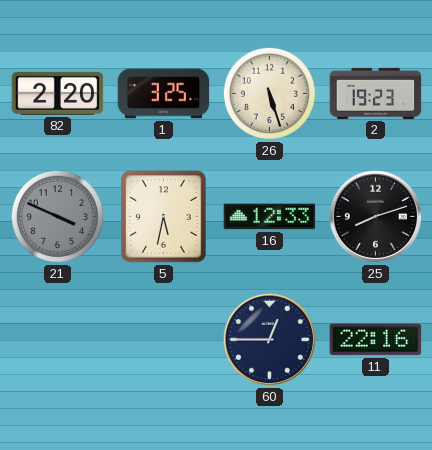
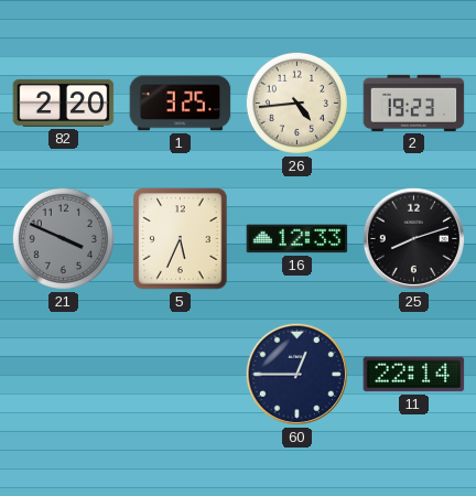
26: 5:27 -> 4:44
5: 5:32 -> 5:34
11: 22:16 -> 22:14
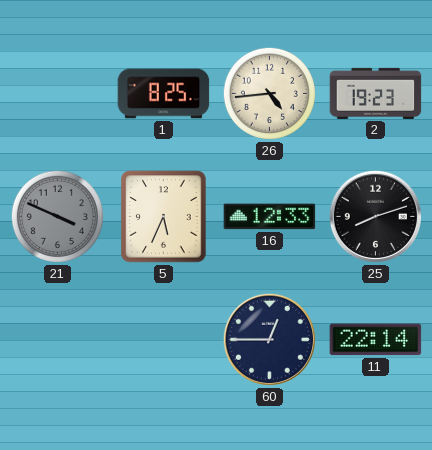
82: 2:20 -> none
1: 3:25 -> 8:25
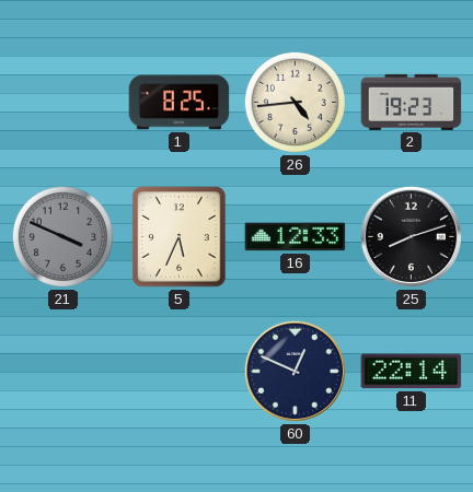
60: 12:45 -> 12:49
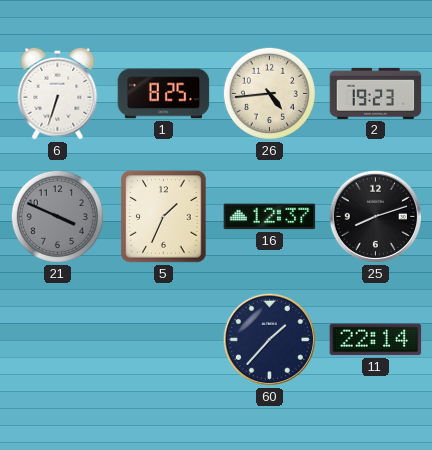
6: none -> 6:33
5: 5:34 -> 1:34
16: 12:33 -> 12:37
60: 12:49 -> 1:37
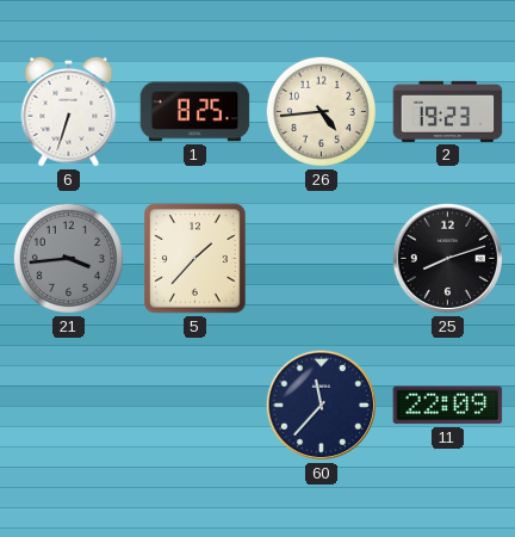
21: 3:49 -> 3:44
5: 1:34 -> 1:37
16: 12:37 -> none
60: 1:37 -> 11:37
11: 22:14 -> 22:09
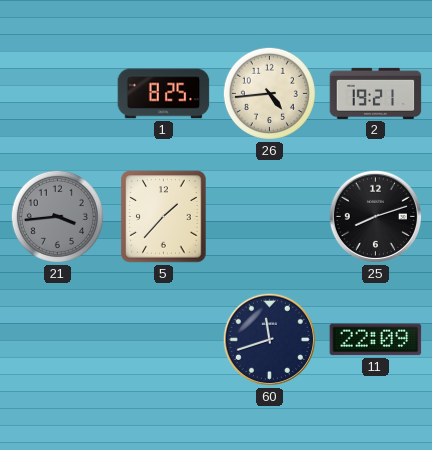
6: 6:33 -> none
2: 19:23 -> 19:21
60: 11:37 -> 11:42
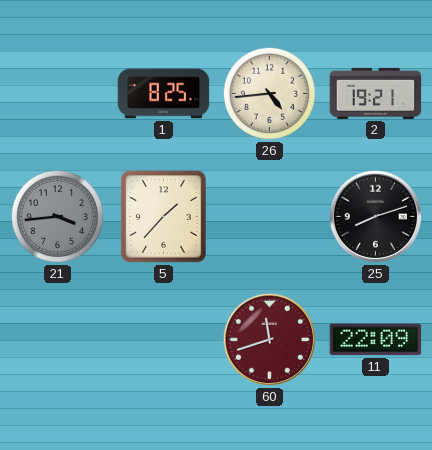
60 dial: navy -> burgundy
